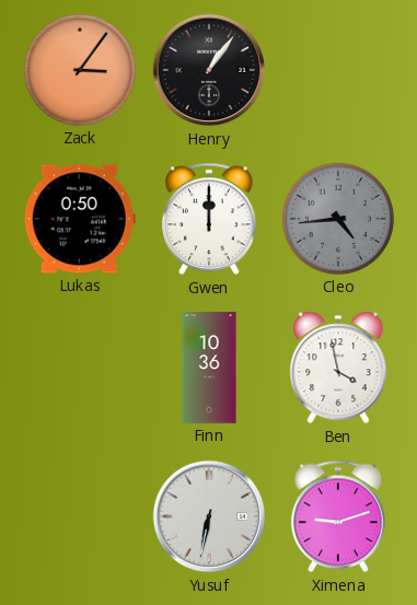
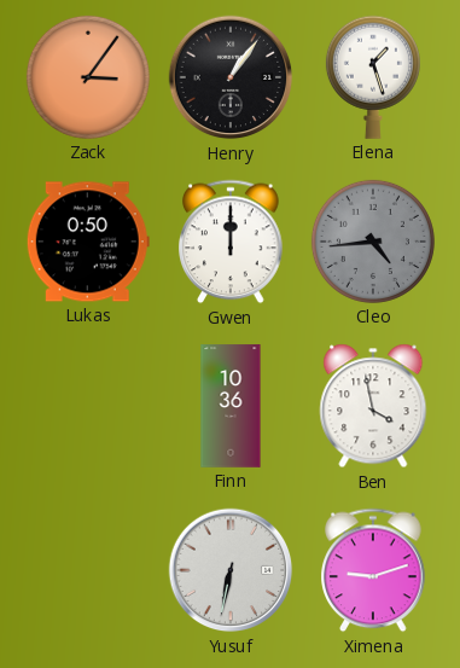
Elena: none -> 1:27
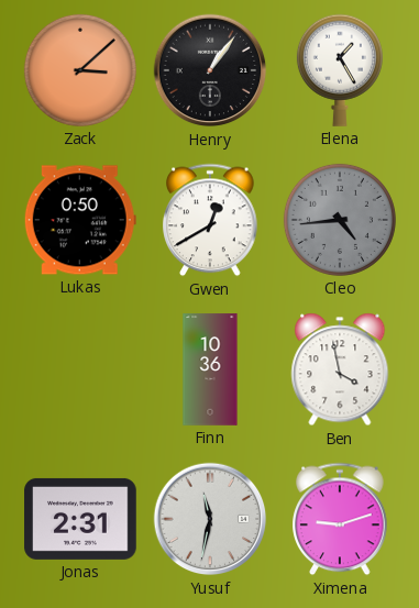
Zack: 3:06 -> 3:08
Elena: 1:27 -> 1:25
Gwen: 12:00 -> 12:40
Jonas: none -> 2:31
Yusuf: 6:32 -> 11:32
